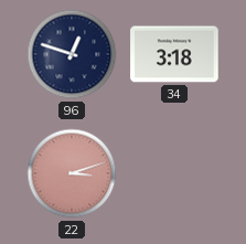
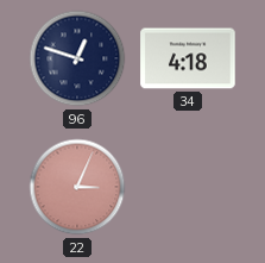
34: 3:18 -> 4:18
22: 3:12 -> 3:04
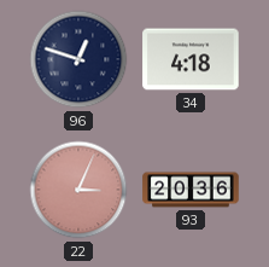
93: none -> 20:36
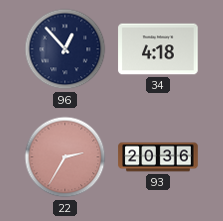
96: 12:48 -> 12:53
22: 3:04 -> 2:35
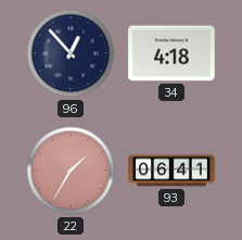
22: 2:35 -> 1:35
93: 20:36 -> 06:41
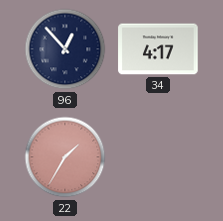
34: 4:18 -> 4:17
93: 06:41 -> none
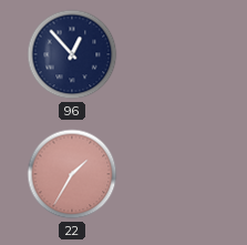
34: 4:17 -> none
